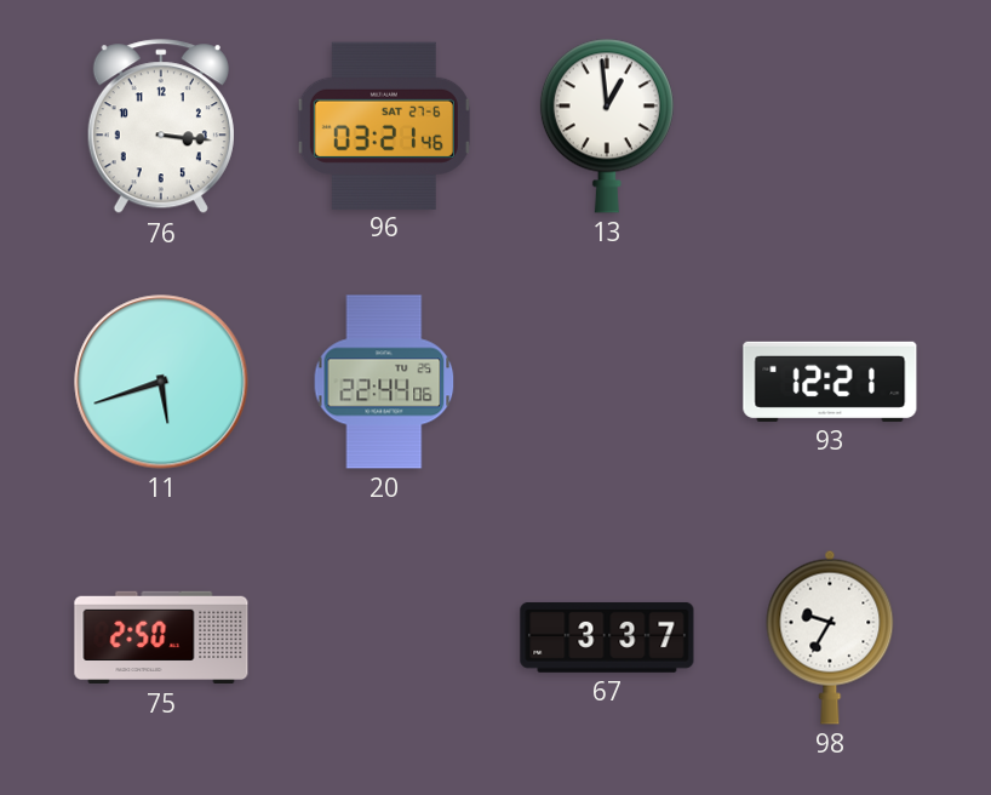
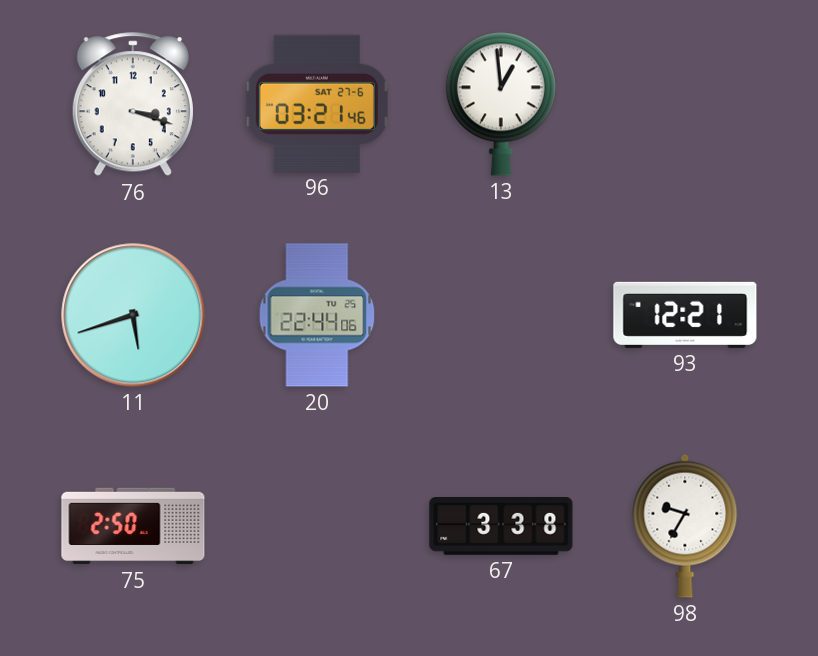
76: 3:16 -> 3:18
67: 3:37 -> 3:38
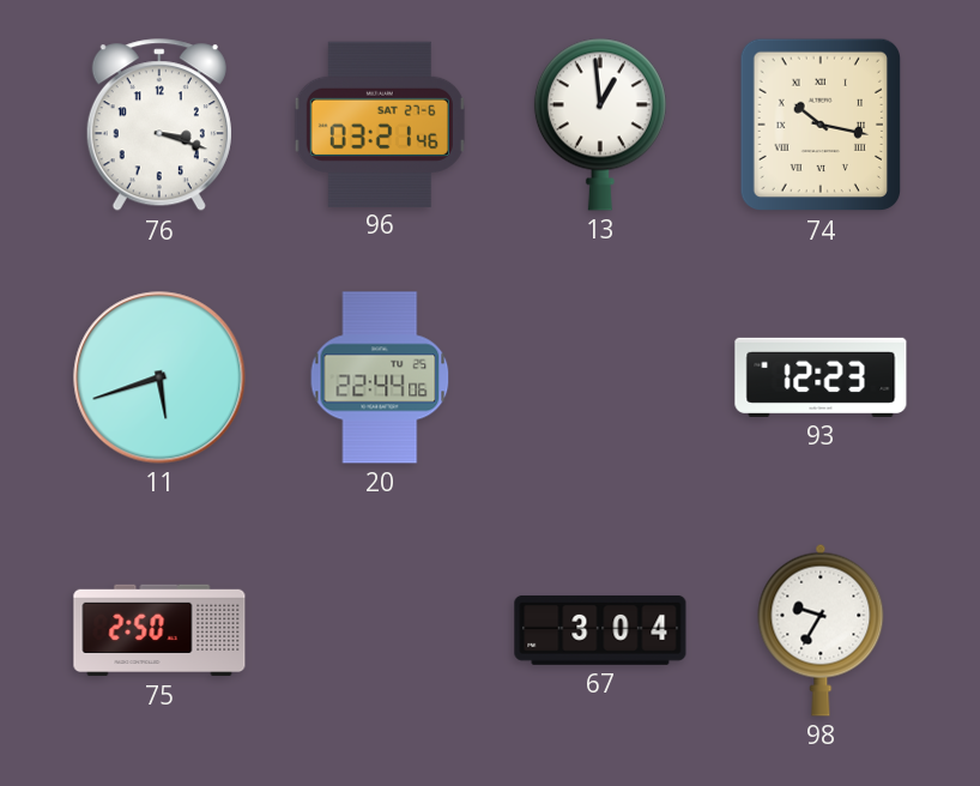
74: none -> 10:17
93: 12:21 -> 12:23
67: 3:38 -> 3:04
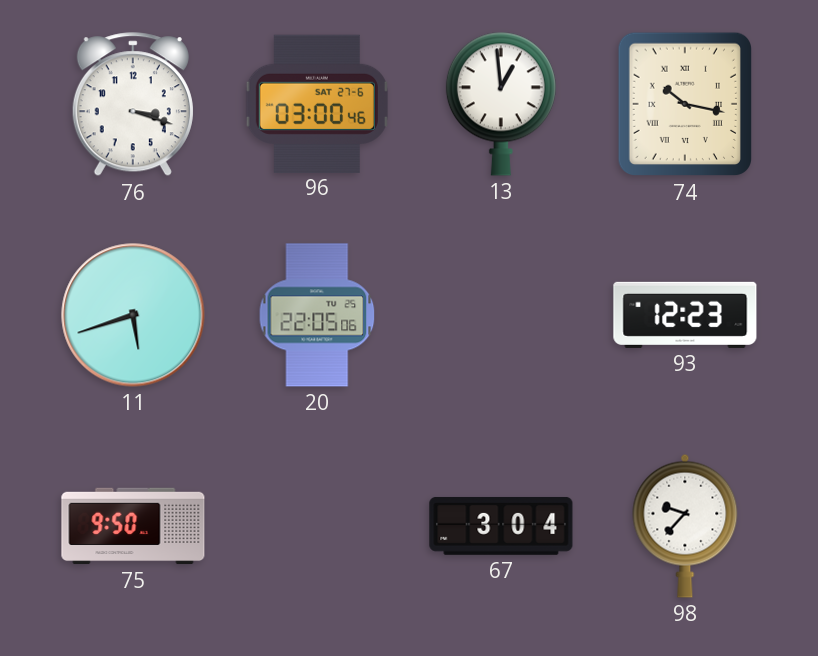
96: 03:21 -> 03:00
20: 22:44 -> 22:05
75: 2:50 -> 9:50
98: 9:35 -> 9:37
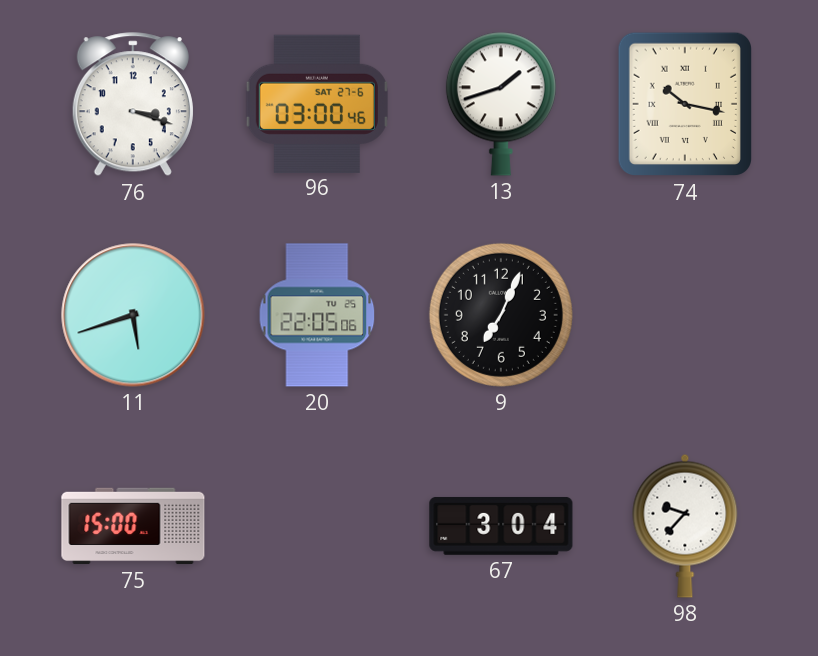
13: 12:59 -> 1:42
9: none -> 7:04
93: 12:23 -> none
75: 9:50 -> 15:00
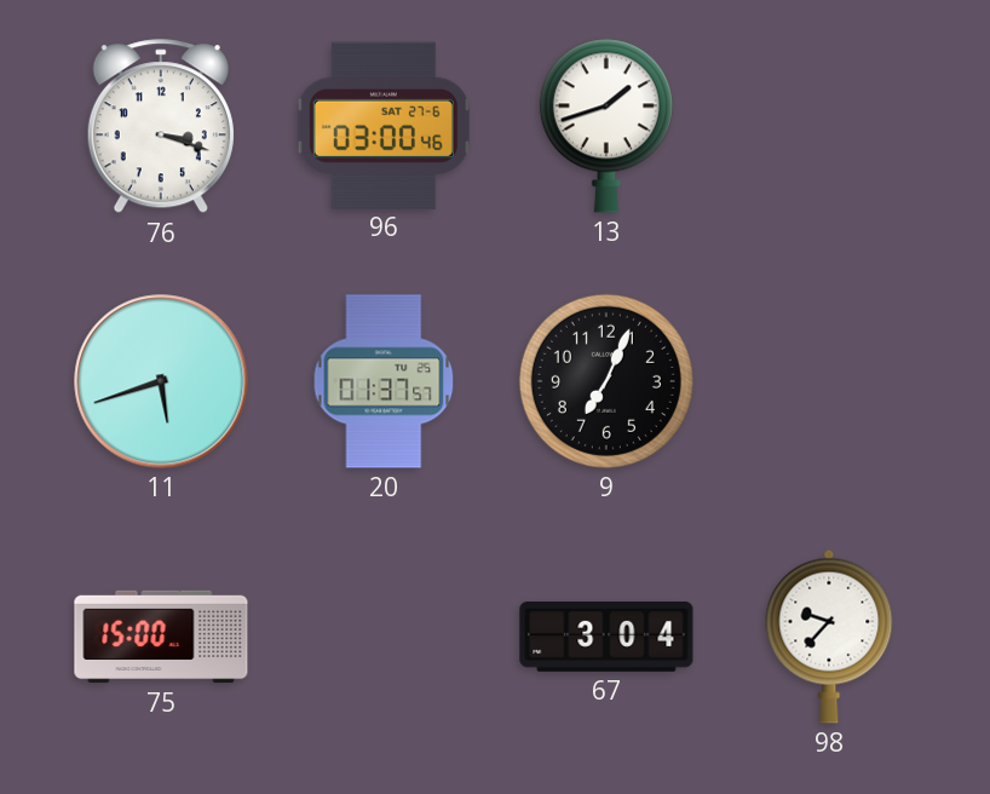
74: 10:17 -> none
20: 22:05 -> 01:37
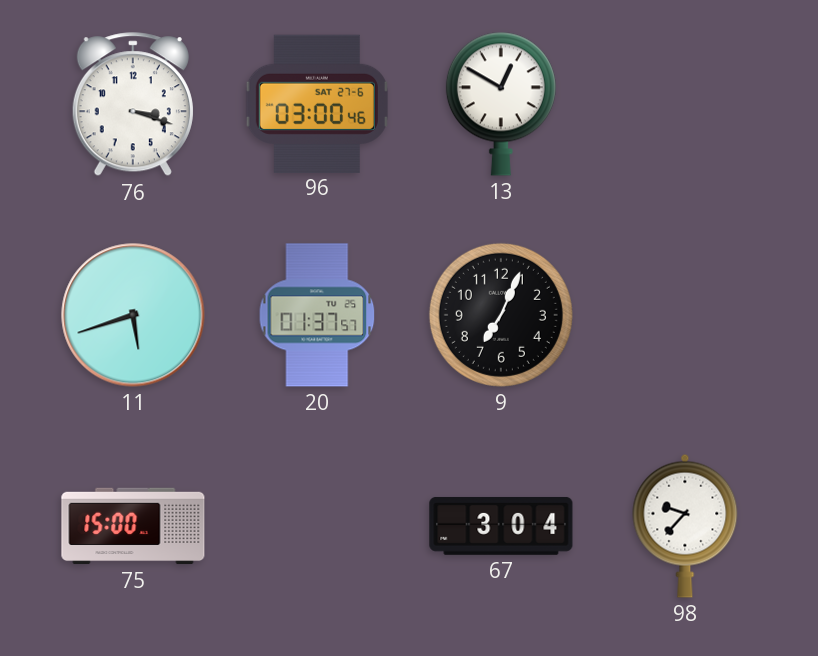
13: 1:42 -> 12:50
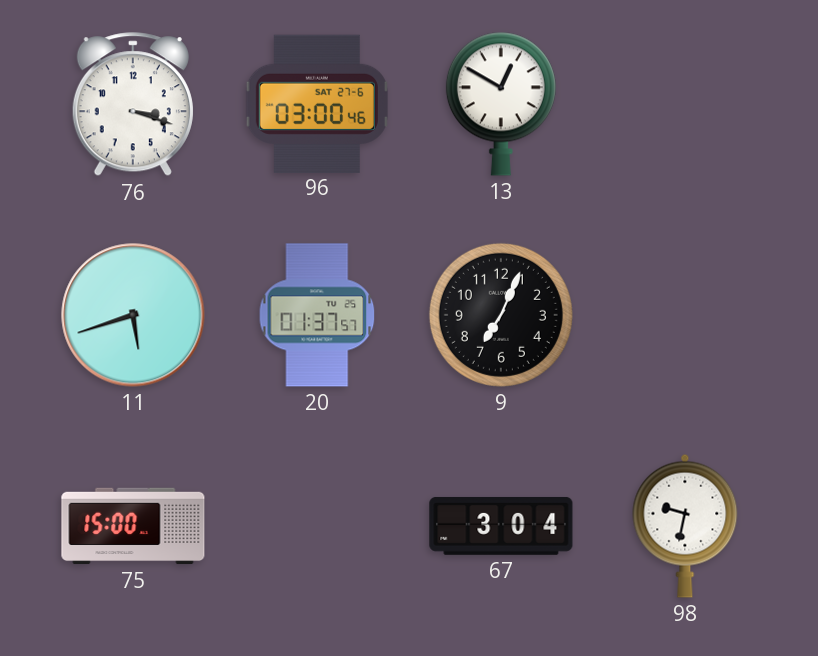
98: 9:37 -> 9:32
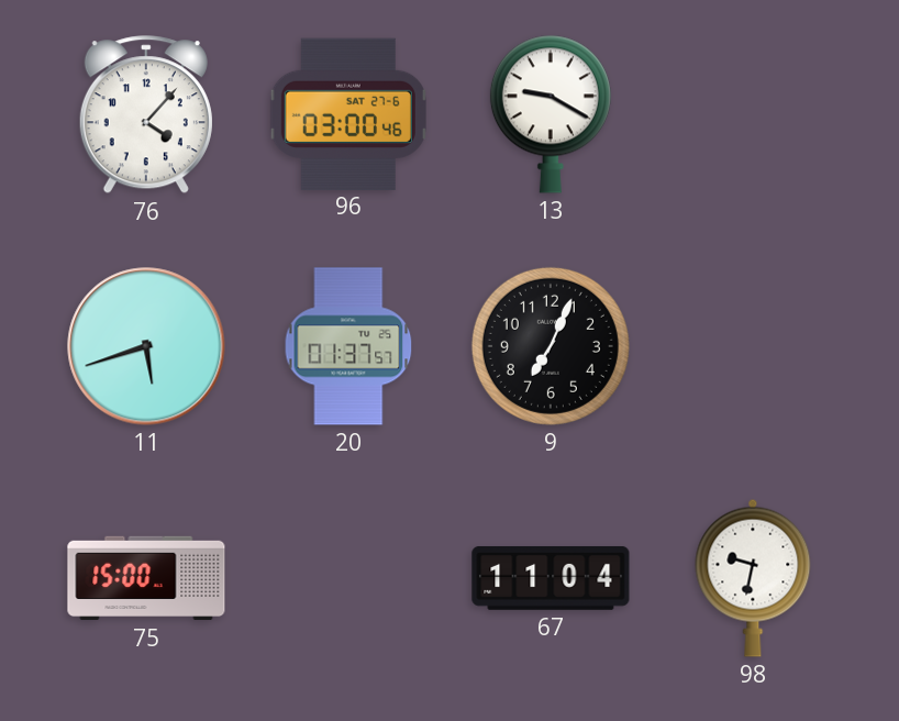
76: 3:18 -> 4:07
13: 12:50 -> 9:20
67: 3:04 -> 11:04
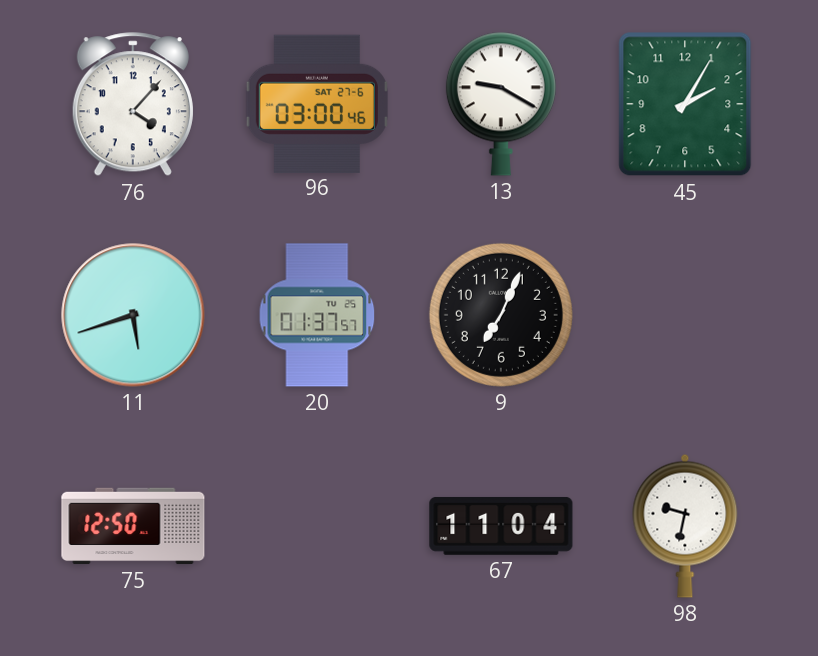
45: none -> 2:05
75: 15:00 -> 12:50
